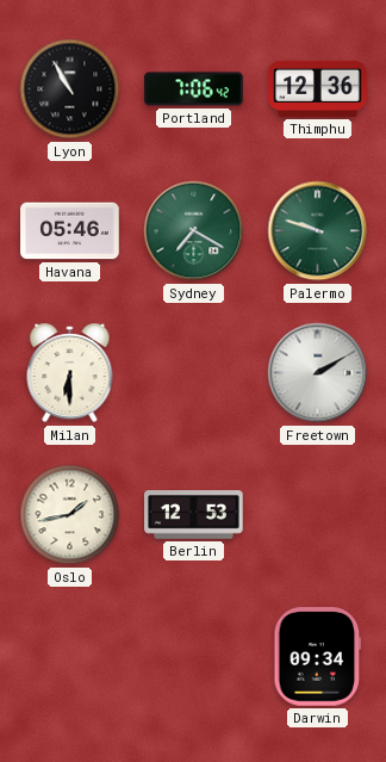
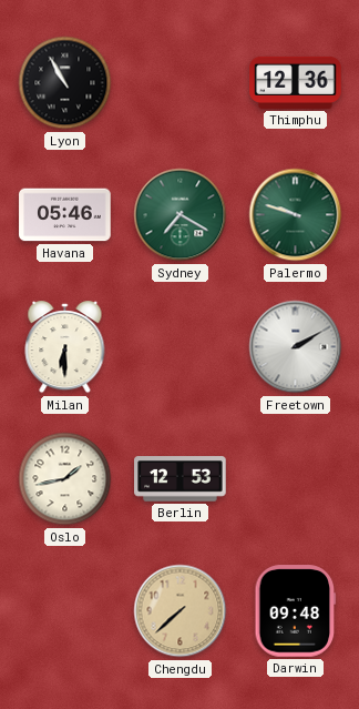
Portland: 7:06 -> none
Chengdu: none -> 7:38
Darwin: 09:34 -> 09:48
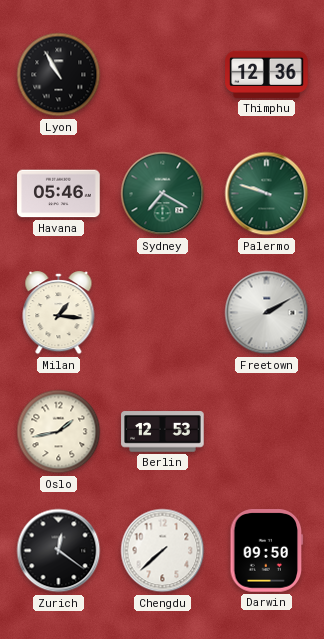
Milan: 6:30 -> 1:16
Zurich: none -> 12:21
Chengdu dial: champagne -> white
Darwin: 09:48 -> 09:50
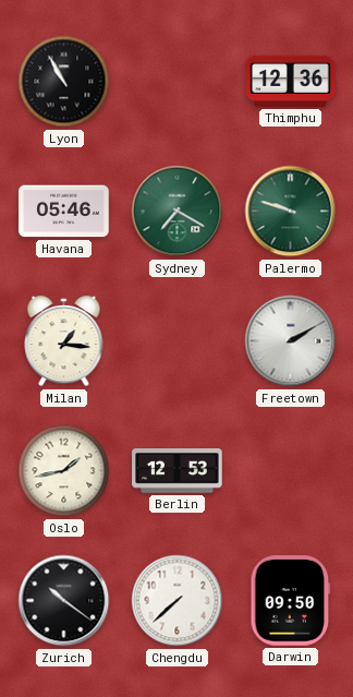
Zurich: 12:21 -> 10:21
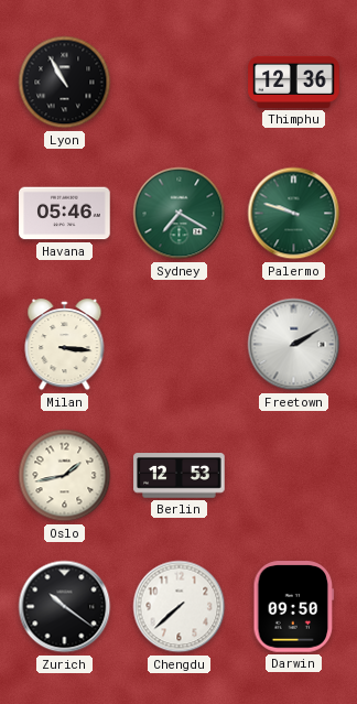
Milan: 1:16 -> 3:16
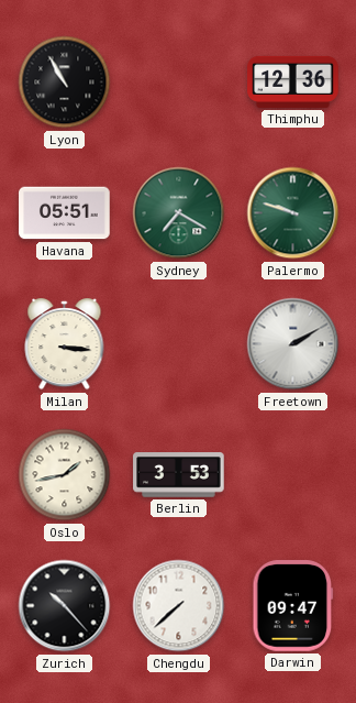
Havana: 05:46 -> 05:51
Berlin: 12:53 -> 3:53
Zurich: 10:21 -> 10:23
Darwin: 09:50 -> 09:47
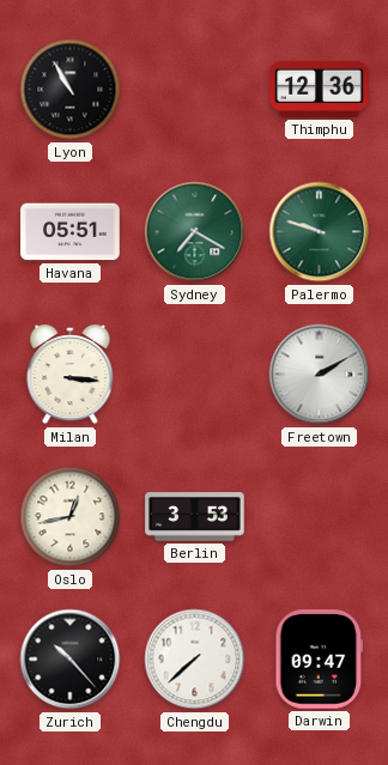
Oslo: 1:43 -> 12:43
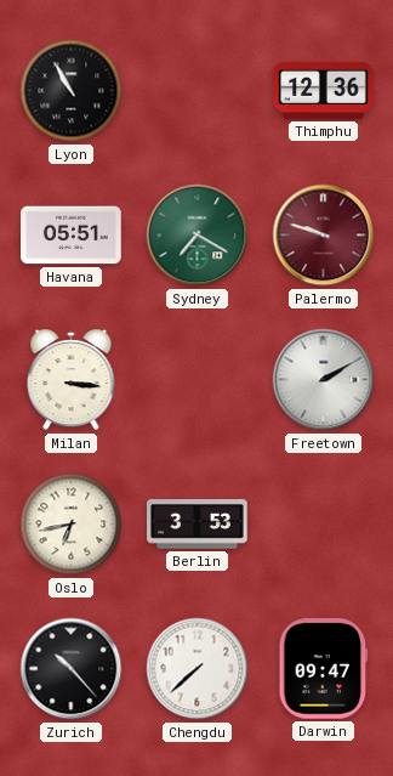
Palermo dial: green -> burgundy
Oslo: 12:43 -> 6:43
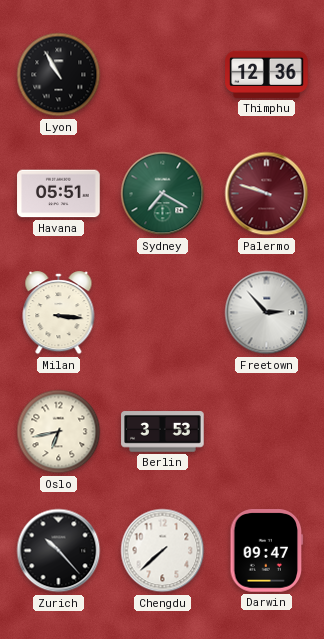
Freetown: 2:10 -> 2:53
